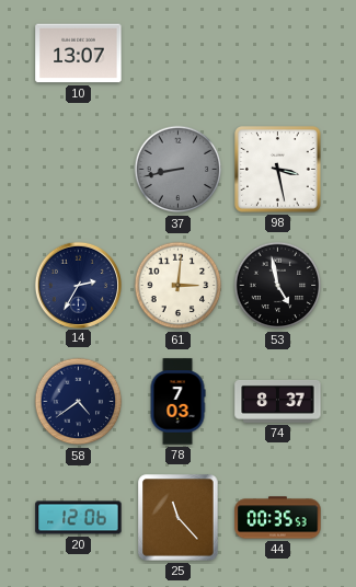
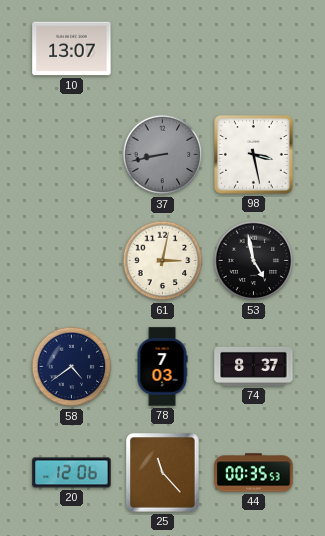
14: 2:35 -> none
61: 3:01 -> 3:02
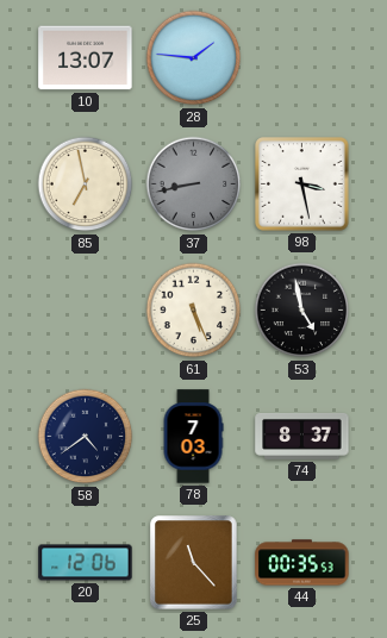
28: none -> 1:46
85: none -> 6:58
61: 3:02 -> 5:26
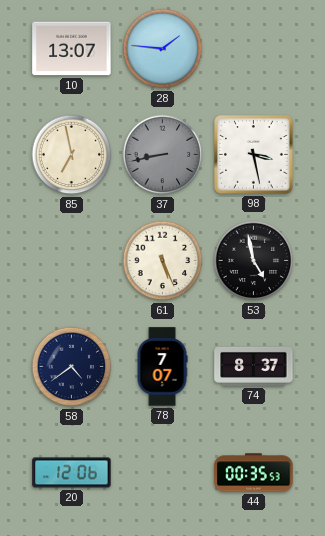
78: 7:03 -> 7:07
25: 11:23 -> none
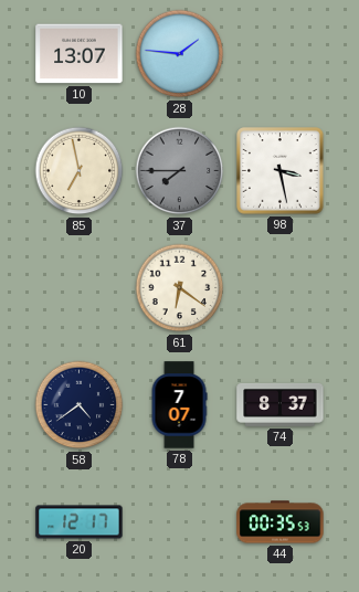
37: 8:43 -> 7:45
61: 5:26 -> 6:21
53: 4:58 -> none
20: 12:06 -> 12:17
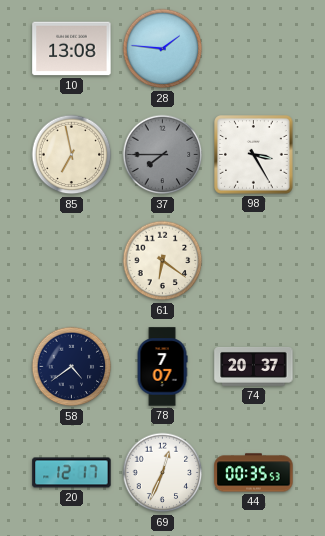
10: 13:07 -> 13:08
98: 3:28 -> 3:25
74: 8:37 -> 20:37
69: none -> 12:34
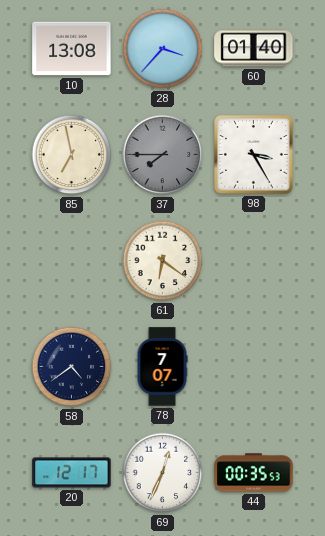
28: 1:46 -> 3:37
60: none -> 01:40
74: 20:37 -> none
